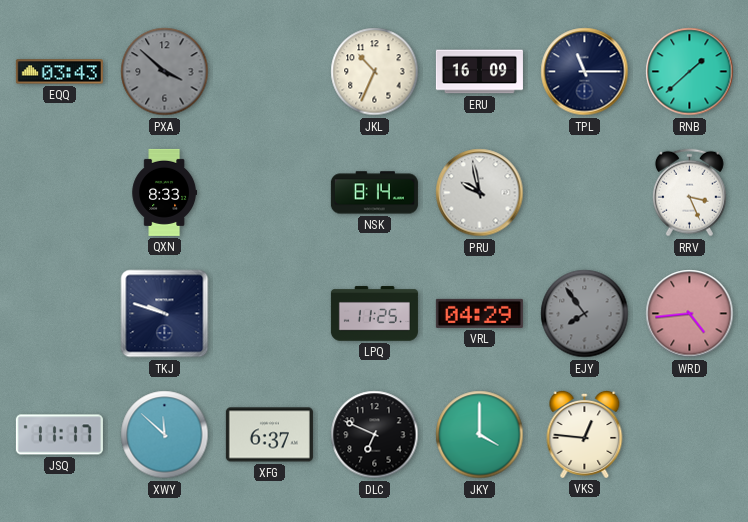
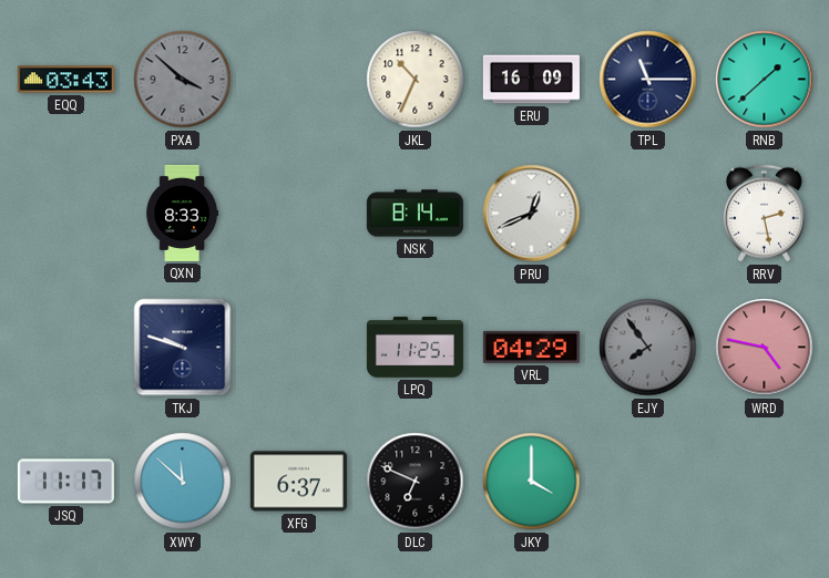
PRU: 9:58 -> 12:41
RRV: 3:26 -> 2:28
WRD: 4:44 -> 4:47
VKS: 12:46 -> none
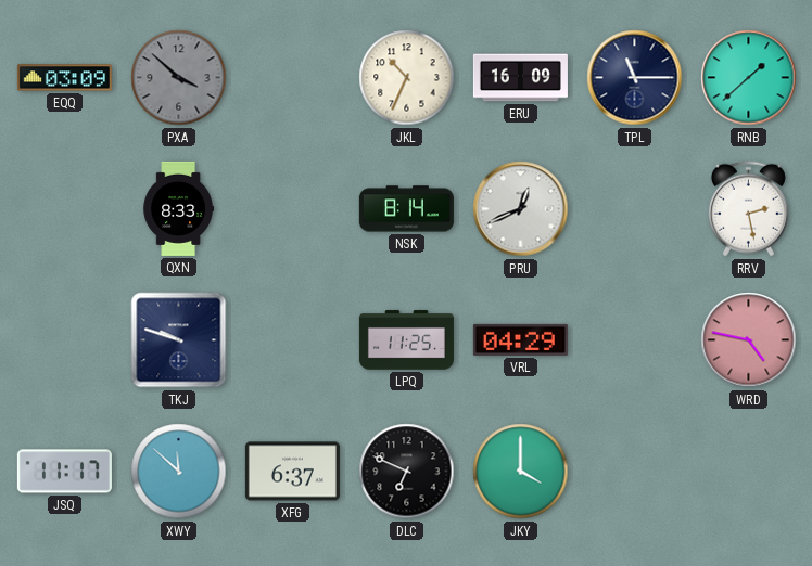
EQQ: 03:43 -> 03:09
EJY: 7:54 -> none
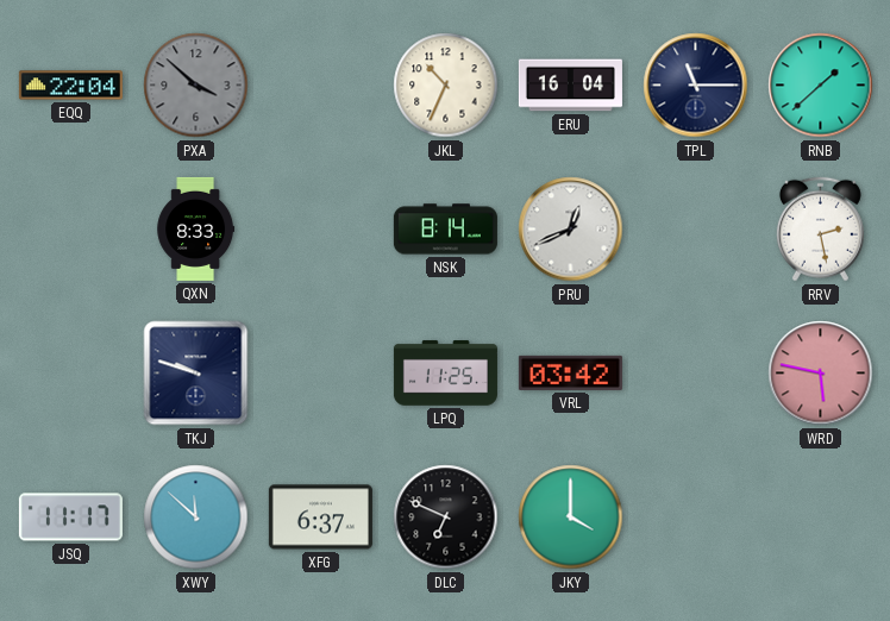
EQQ: 03:09 -> 22:04
ERU: 16:09 -> 16:04
VRL: 04:29 -> 03:42
WRD: 4:47 -> 5:47
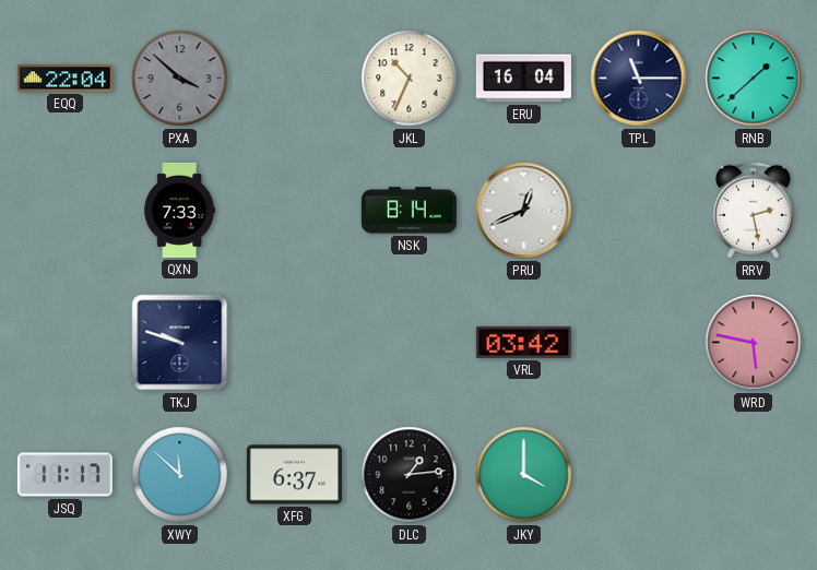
QXN: 8:33 -> 7:33
LPQ: 11:25 -> none
DLC: 6:49 -> 1:14
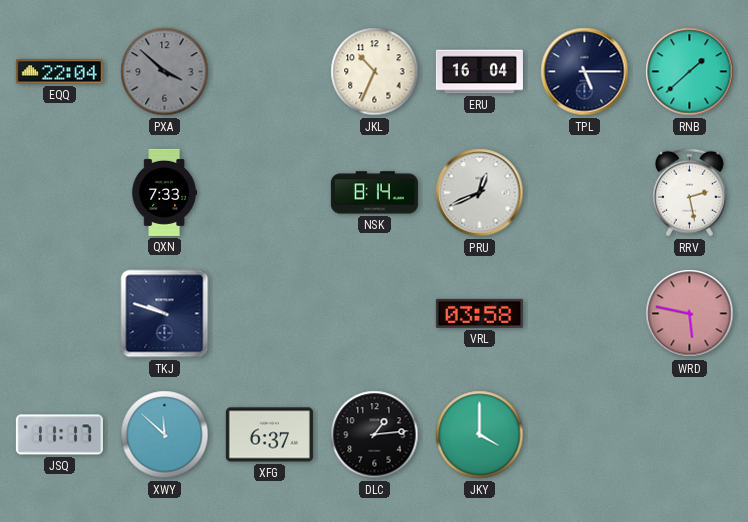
TPL: 11:15 -> 5:15
VRL: 03:42 -> 03:58
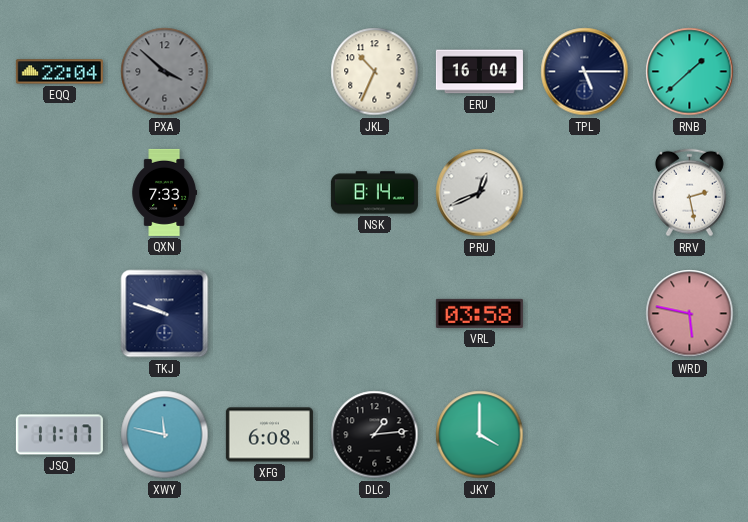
XWY: 11:52 -> 11:47
XFG: 6:37 -> 6:08
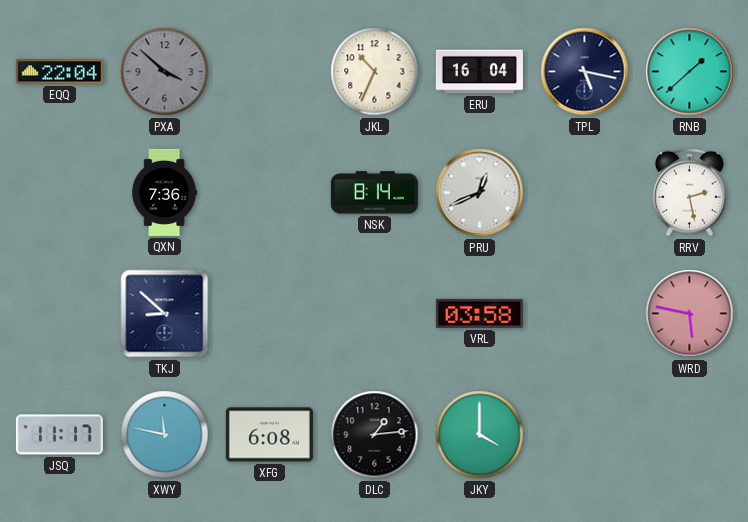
TPL: 5:15 -> 5:17
QXN: 7:33 -> 7:36
TKJ: 9:48 -> 8:52
